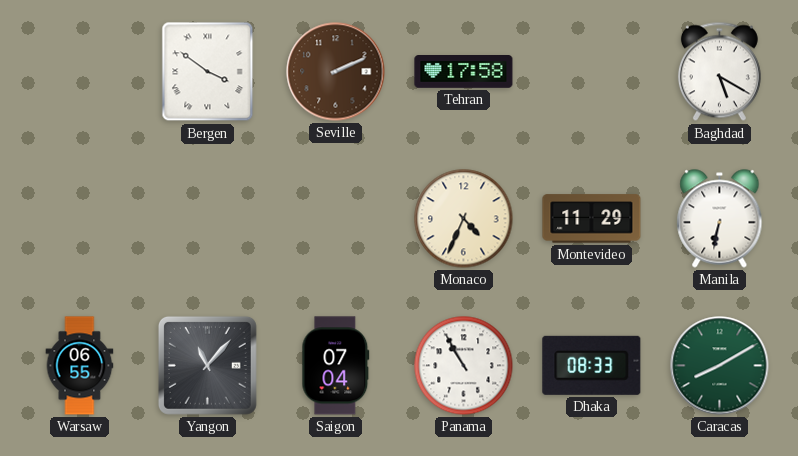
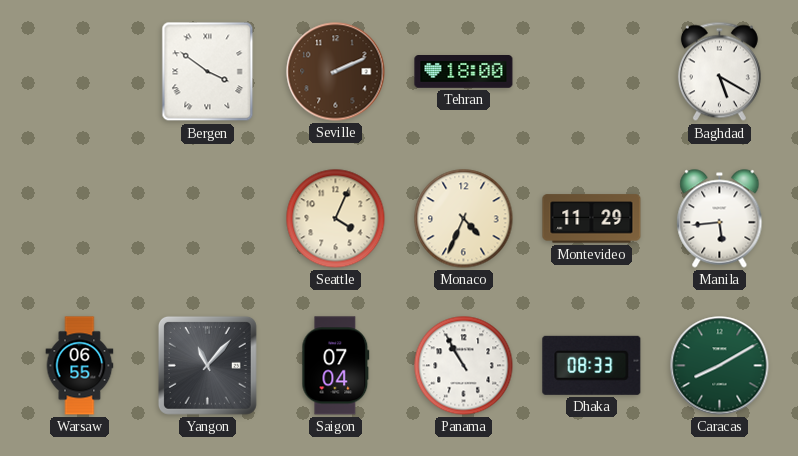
Tehran: 17:58 -> 18:00
Seattle: none -> 4:04
Manila: 6:32 -> 5:44
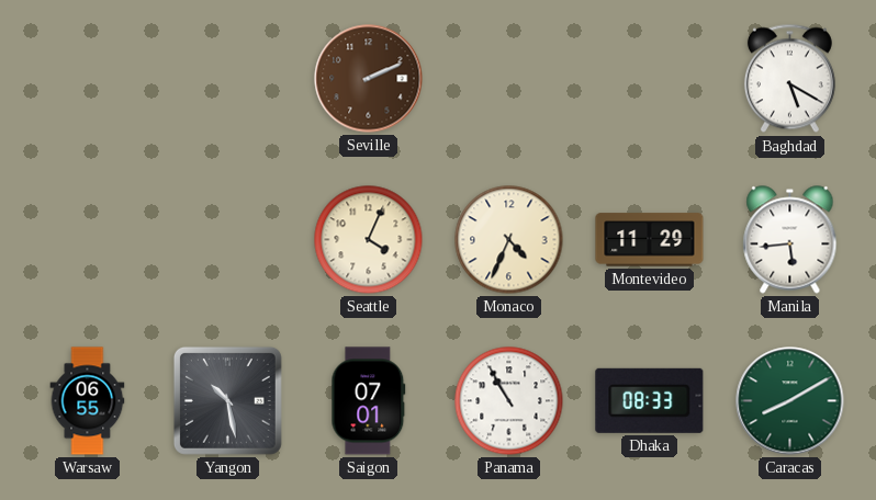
Bergen: 3:51 -> none
Tehran: 18:00 -> none
Yangon: 11:07 -> 10:28
Saigon: 07:04 -> 07:01
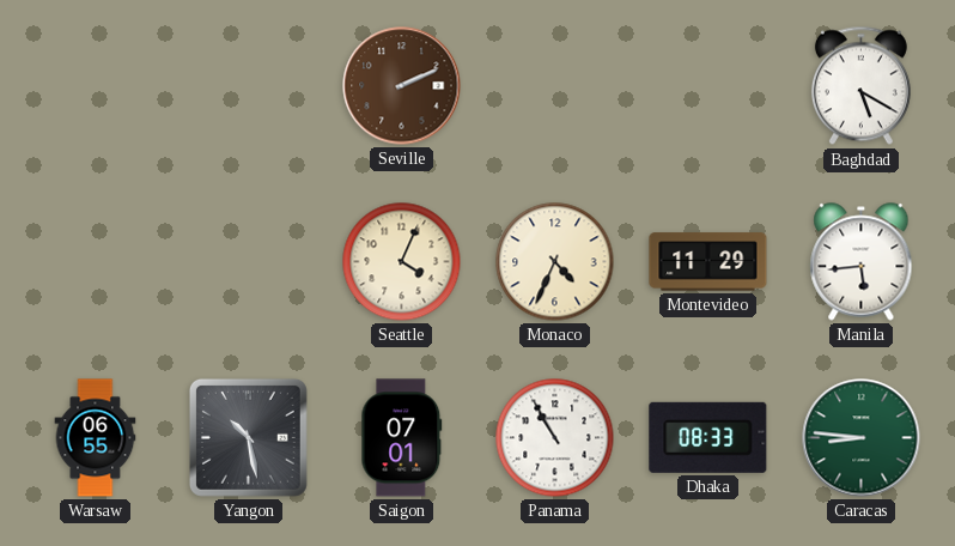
Caracas: 8:10 -> 8:46
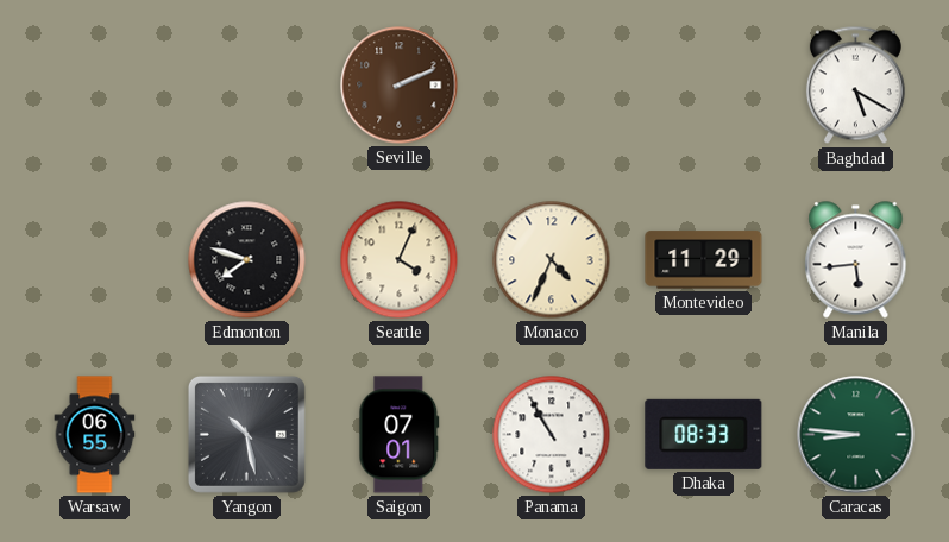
Edmonton: none -> 7:48
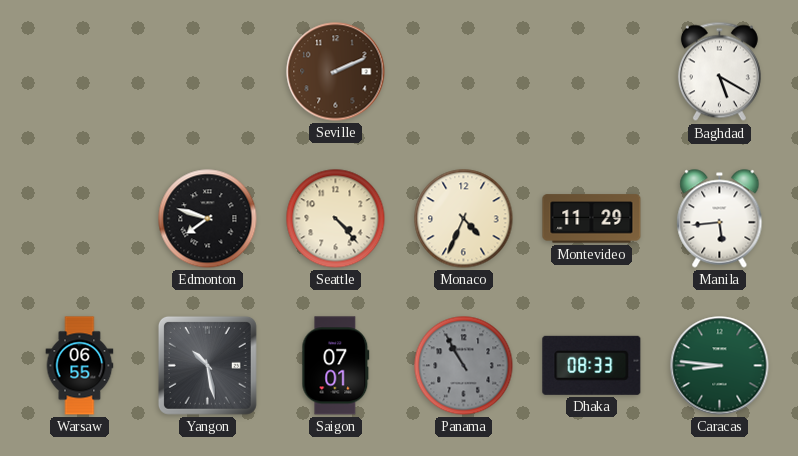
Seattle: 4:04 -> 4:23
Panama dial: white -> grey
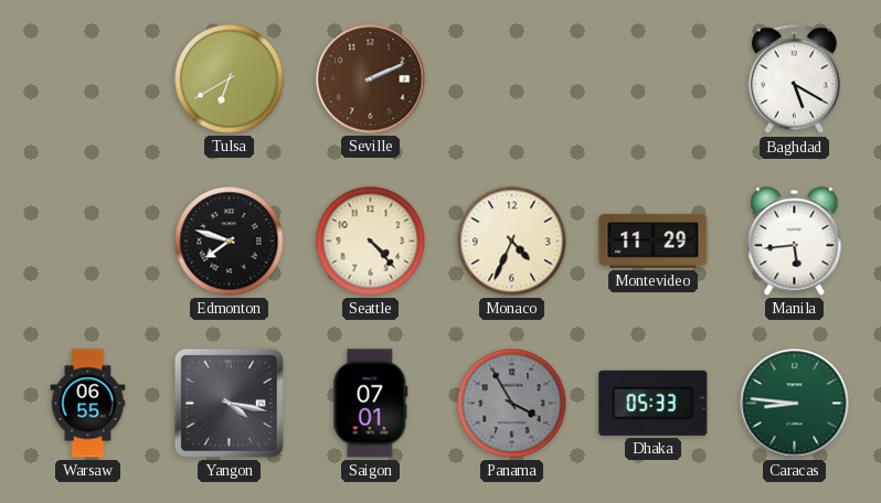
Tulsa: none -> 6:40
Yangon: 10:28 -> 4:17
Panama: 10:55 -> 3:55
Dhaka: 08:33 -> 05:33
